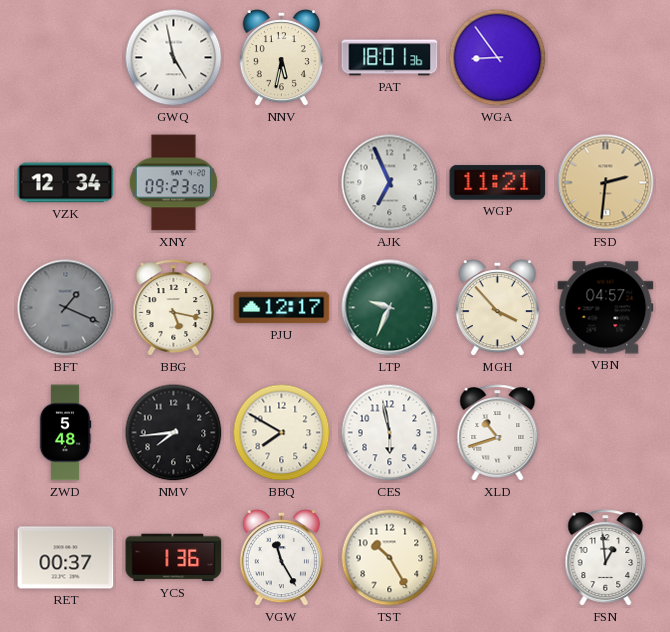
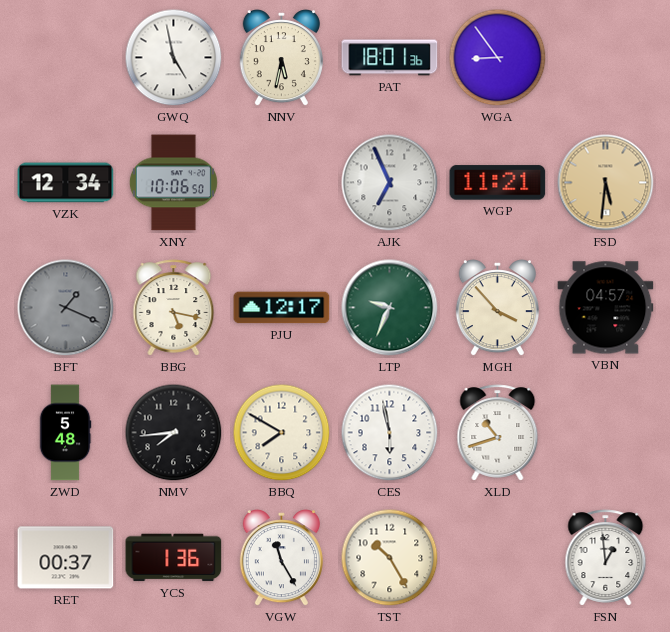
XNY: 09:23 -> 10:06
FSD: 2:31 -> 5:31
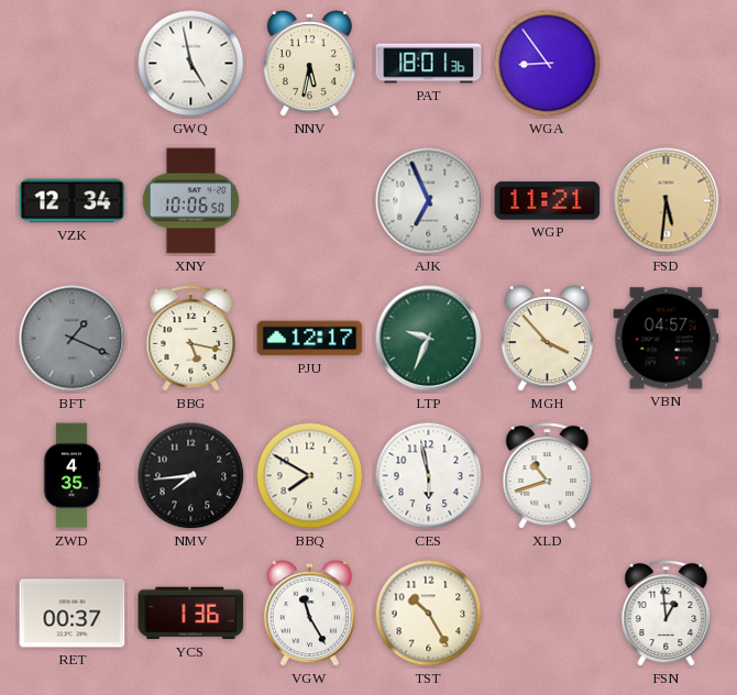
ZWD: 5:48 -> 4:35
